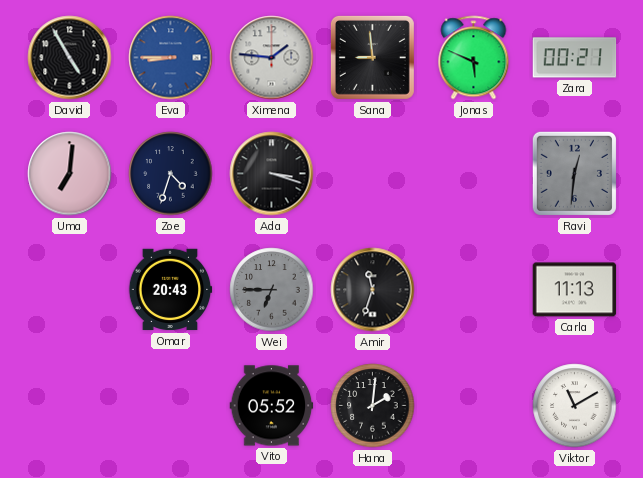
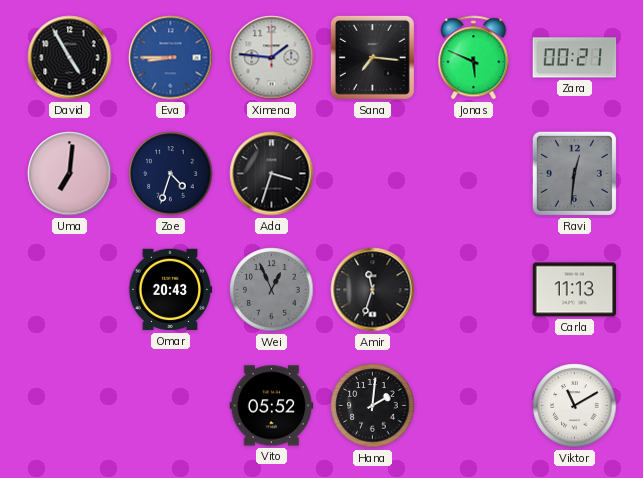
Sana: 8:59 -> 7:16
Ada: 3:18 -> 3:33
Wei: 6:45 -> 12:56
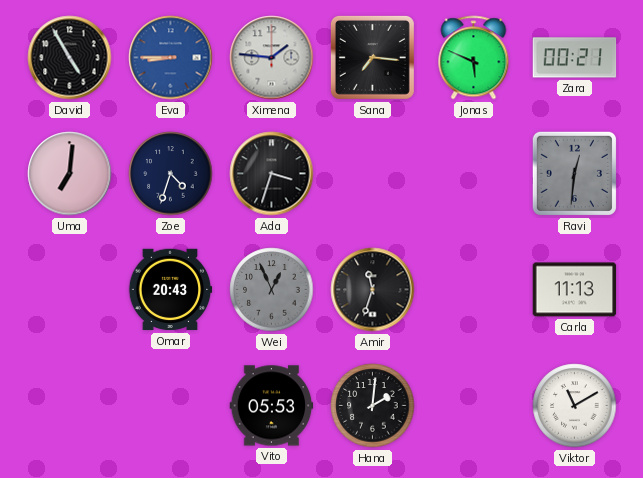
Vito: 05:52 -> 05:53
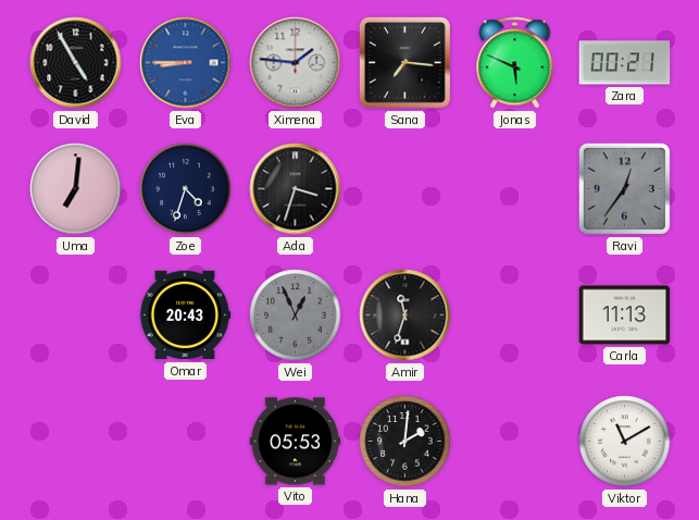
Ravi: 12:31 -> 12:36
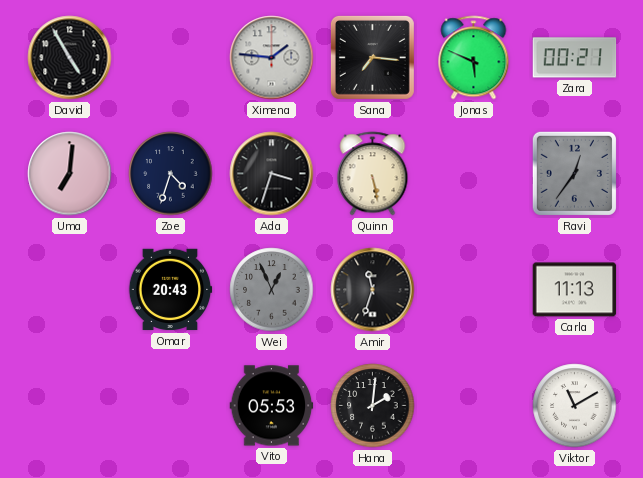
Eva: 8:45 -> none
Quinn: none -> 5:28
